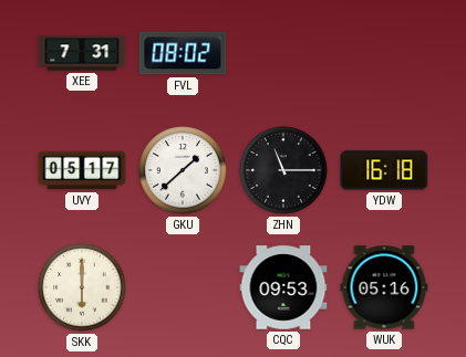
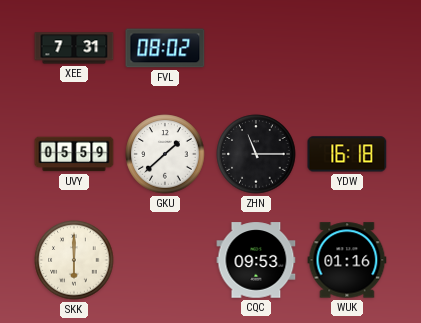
UVY: 05:17 -> 05:59
WUK: 05:16 -> 01:16
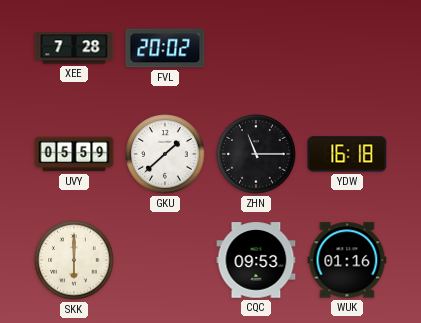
XEE: 7:31 -> 7:28
FVL: 08:02 -> 20:02
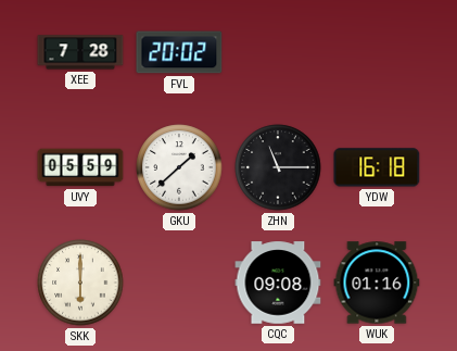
CQC: 09:53 -> 09:08
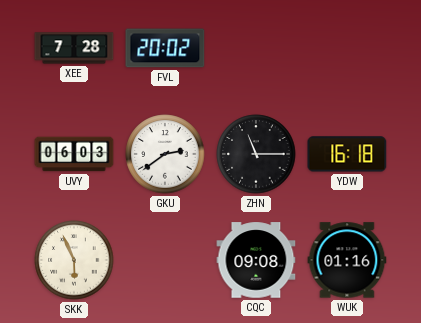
UVY: 05:59 -> 06:03
GKU: 1:38 -> 2:39
SKK: 6:00 -> 5:56
